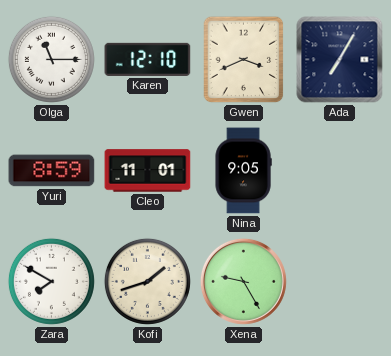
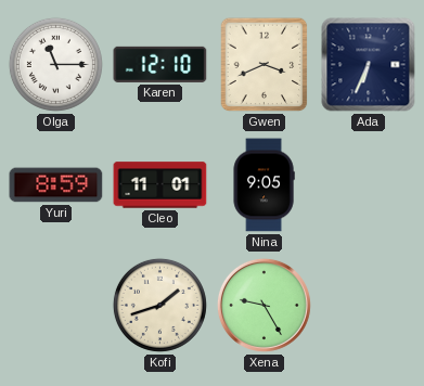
Ada: 7:05 -> 6:34
Zara: 7:50 -> none
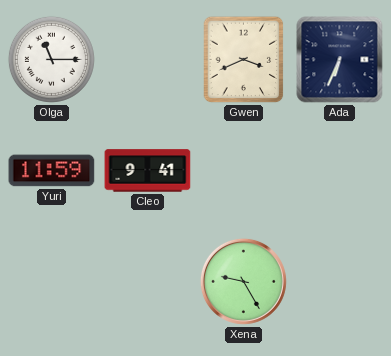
Karen: 12:10 -> none
Yuri: 8:59 -> 11:59
Cleo: 11:01 -> 9:41
Nina: 9:05 -> none
Kofi: 1:42 -> none
